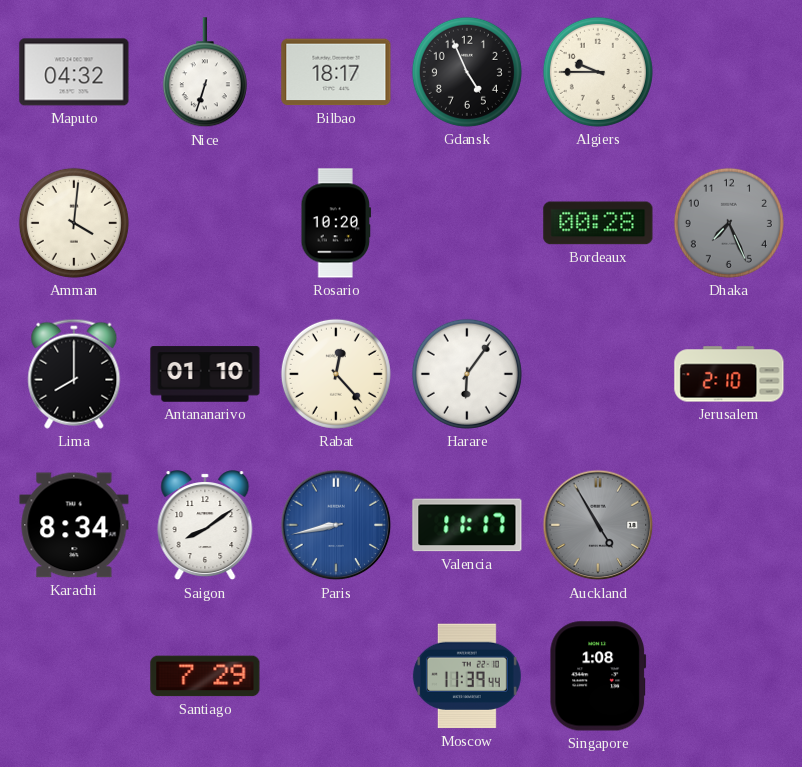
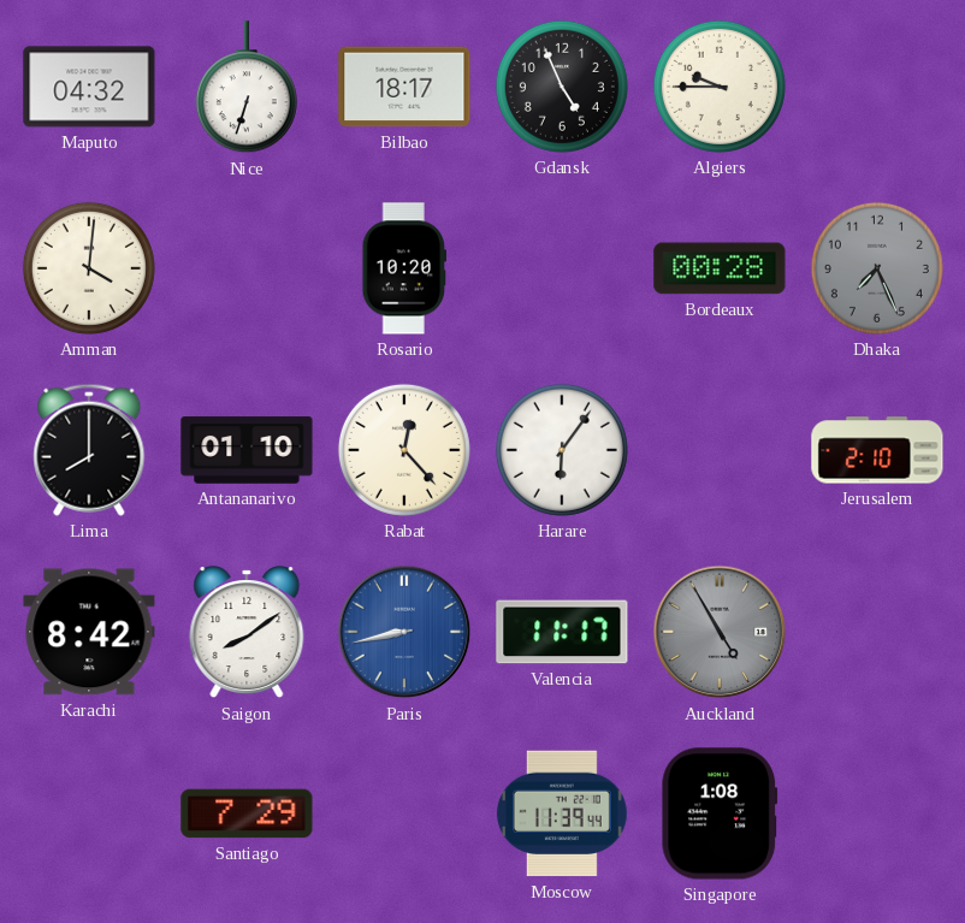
Karachi: 8:34 -> 8:42
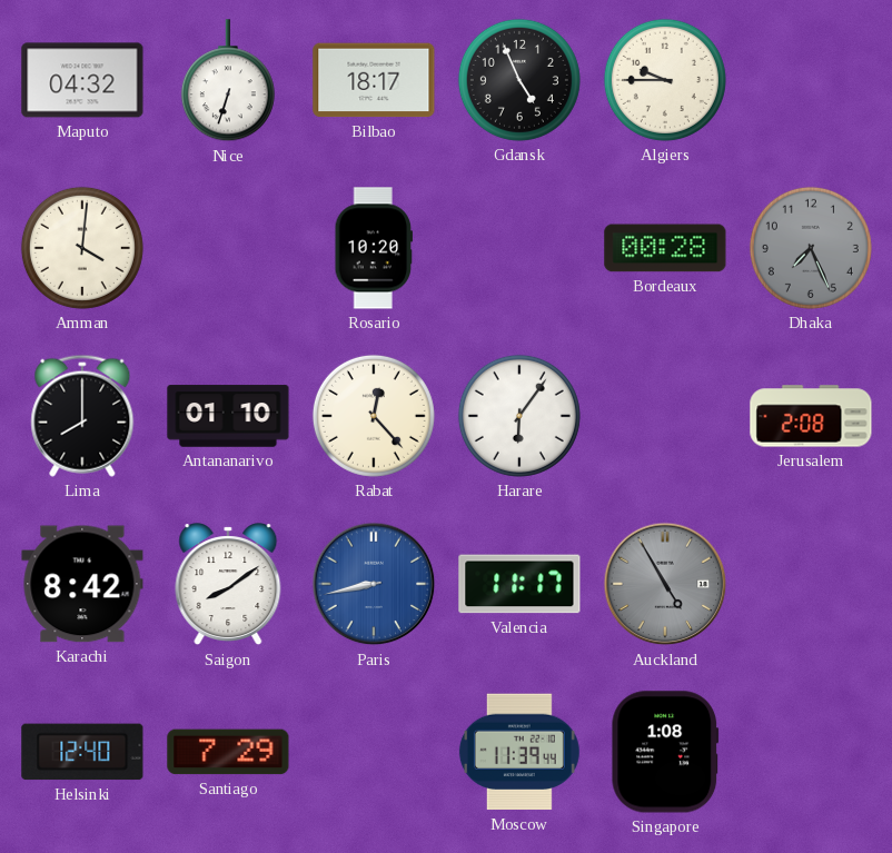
Jerusalem: 2:10 -> 2:08
Helsinki: none -> 12:40
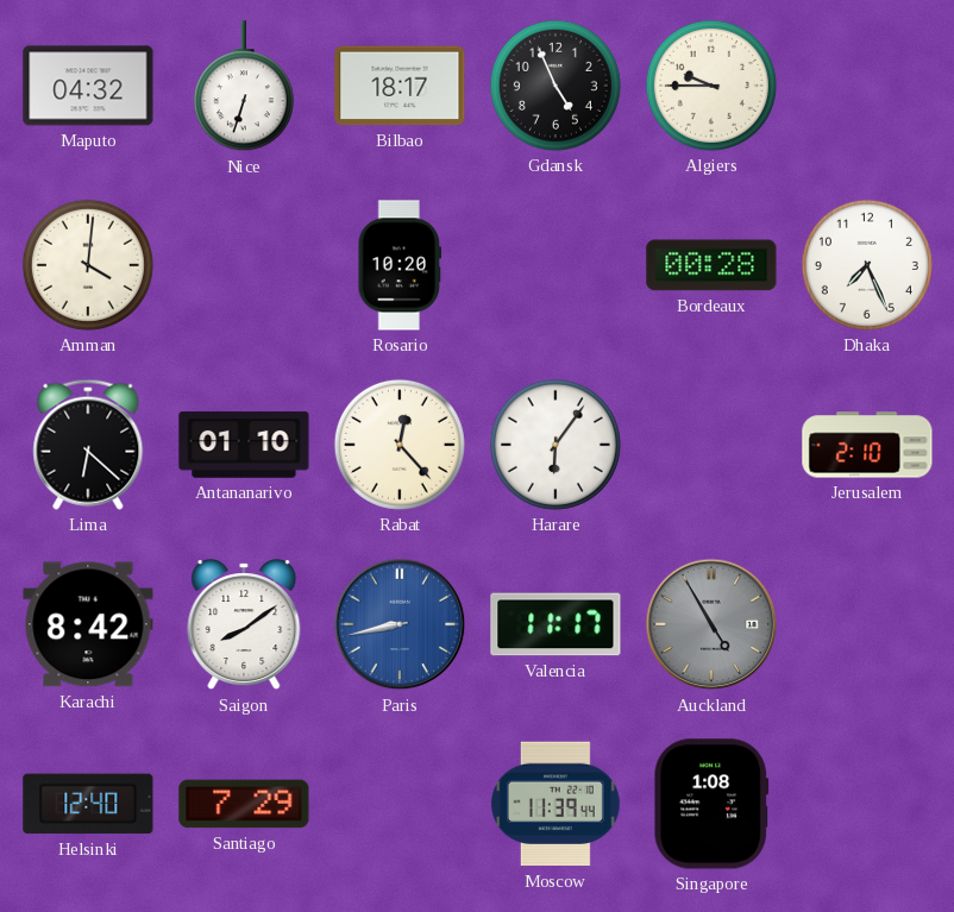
Dhaka dial: grey -> white
Lima: 8:00 -> 6:22
Jerusalem: 2:08 -> 2:10
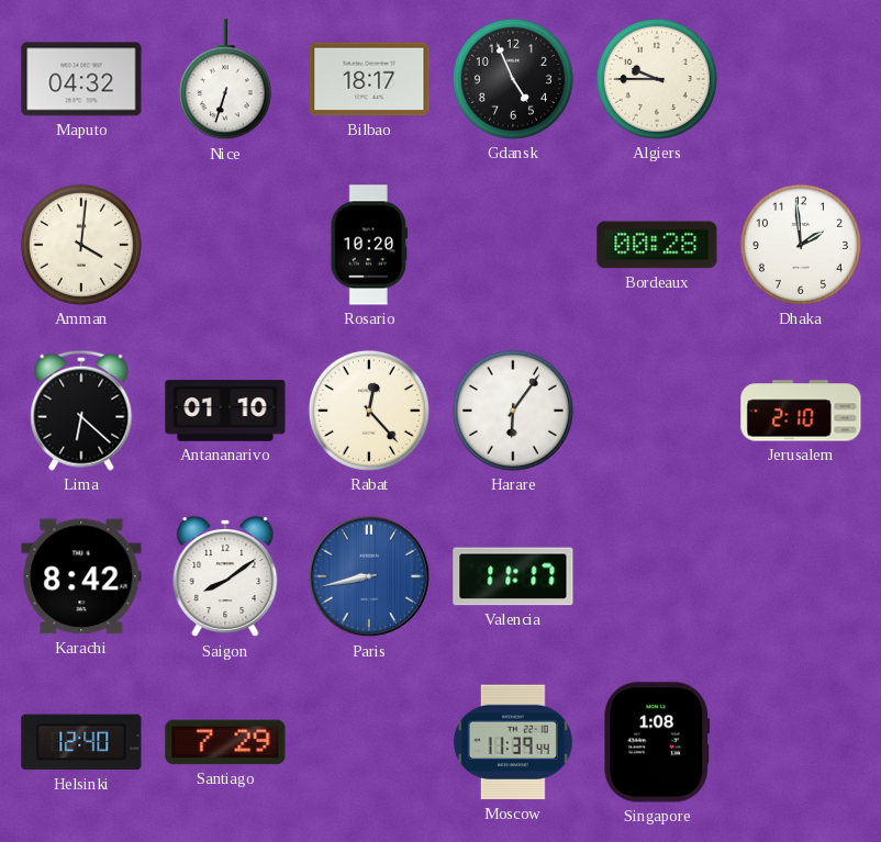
Dhaka: 7:26 -> 1:59
Auckland: 4:55 -> none
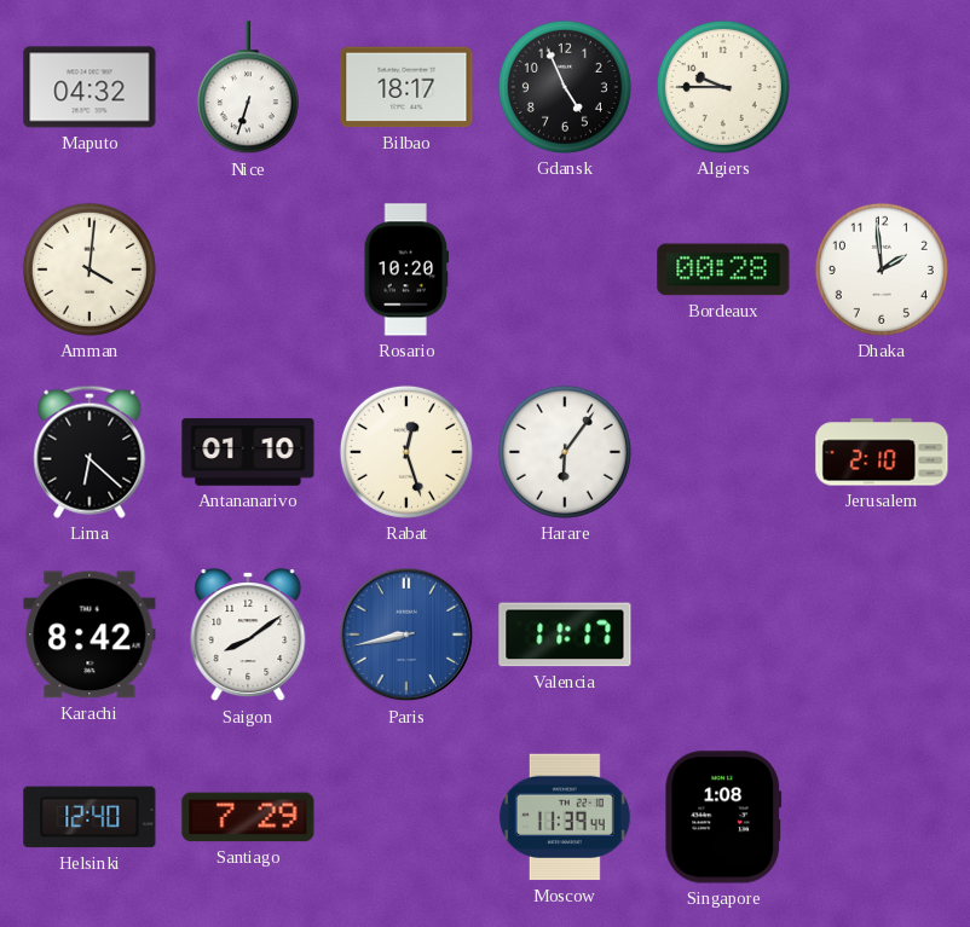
Rabat: 12:23 -> 12:27
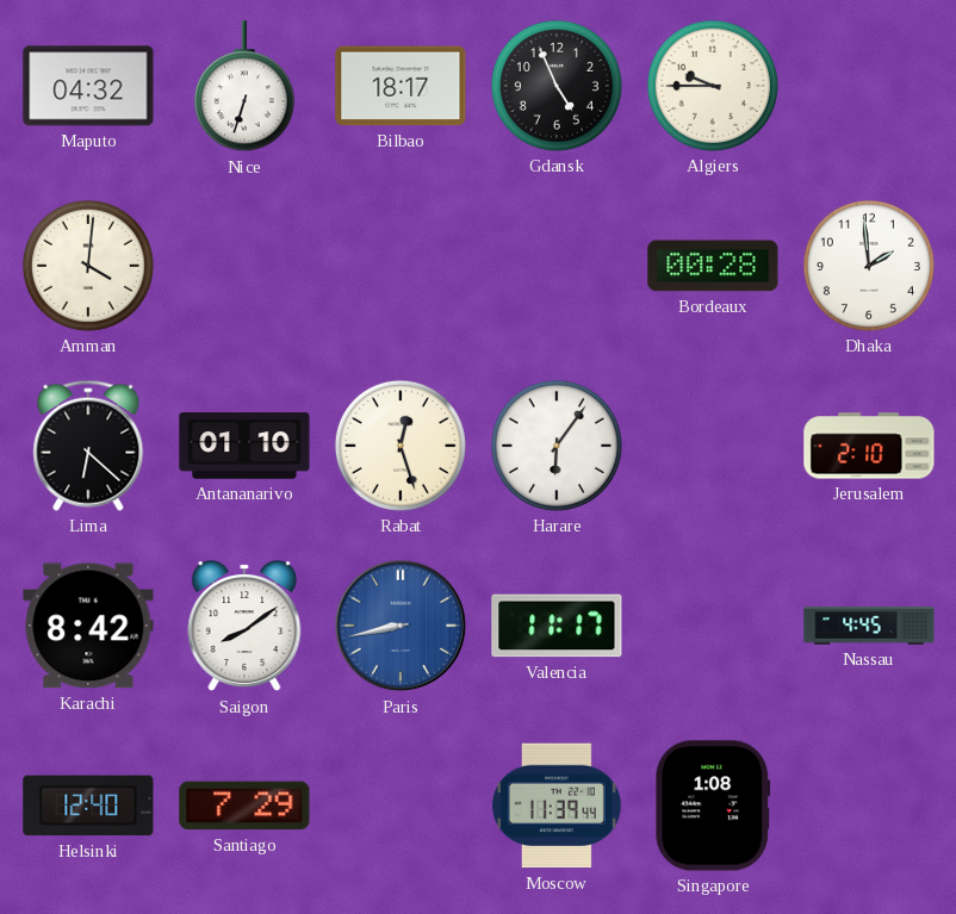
Rosario: 10:20 -> none
Nassau: none -> 4:45
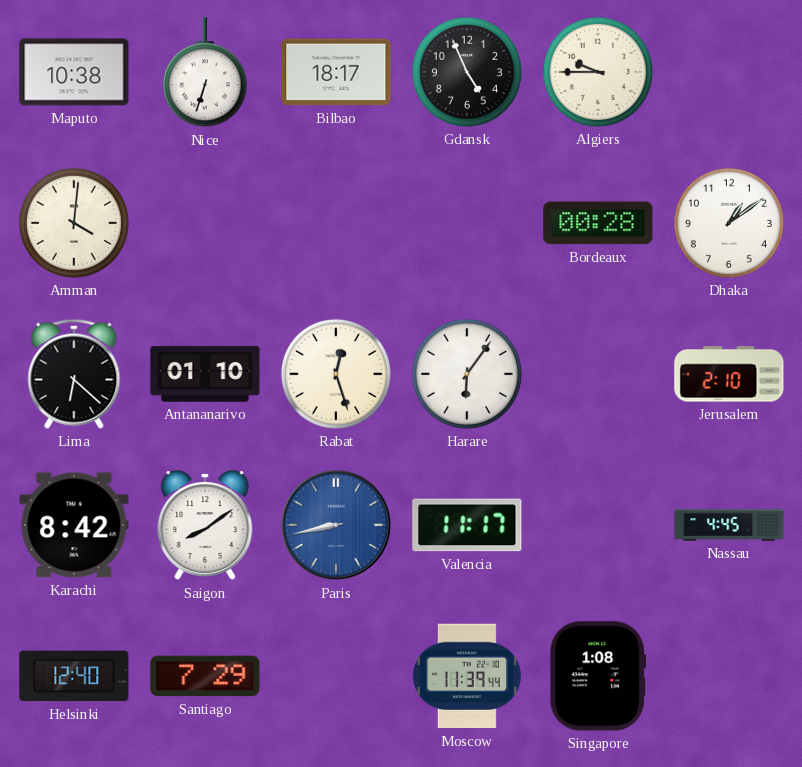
Maputo: 04:32 -> 10:38
Dhaka: 1:59 -> 1:09
